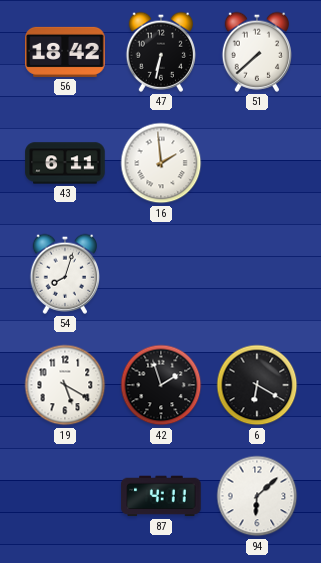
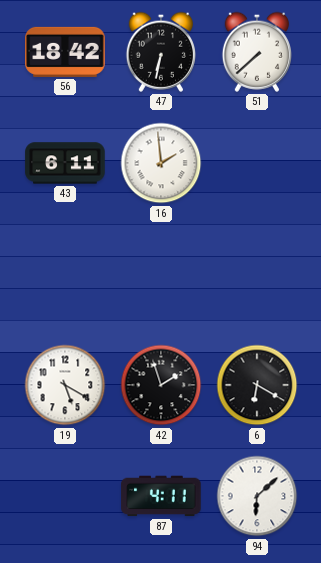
54: 8:03 -> none
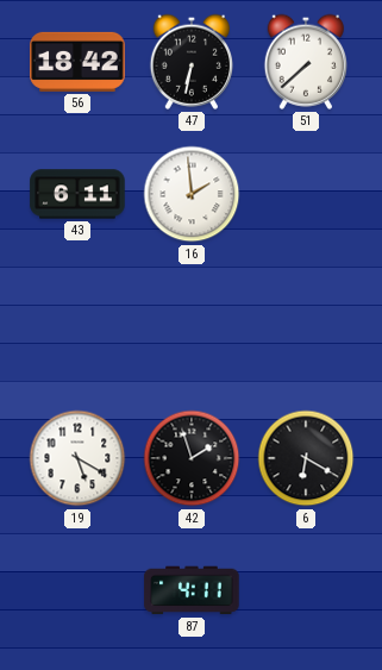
94: 6:08 -> none
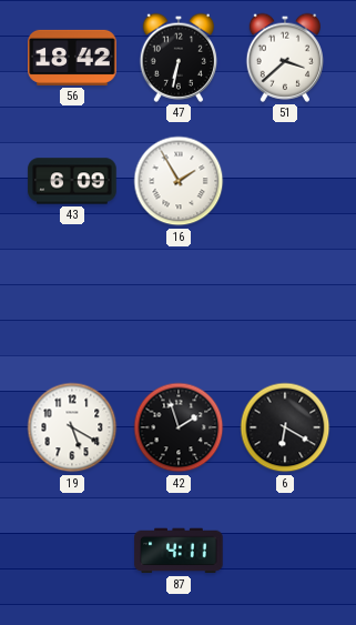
51: 7:38 -> 3:38
43: 6:11 -> 6:09
16: 1:59 -> 1:55
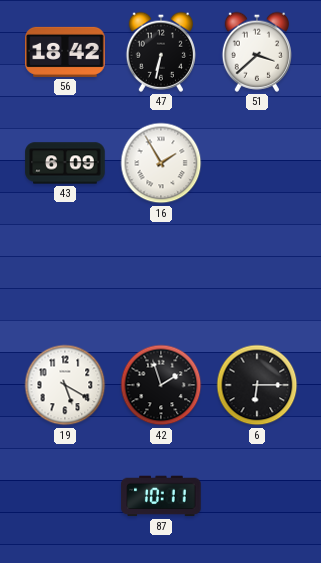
6: 6:20 -> 6:15
87: 4:11 -> 10:11
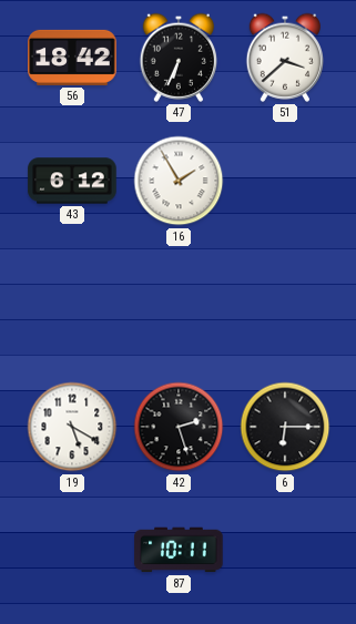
47: 6:32 -> 6:34
43: 6:09 -> 6:12
42: 1:57 -> 2:27
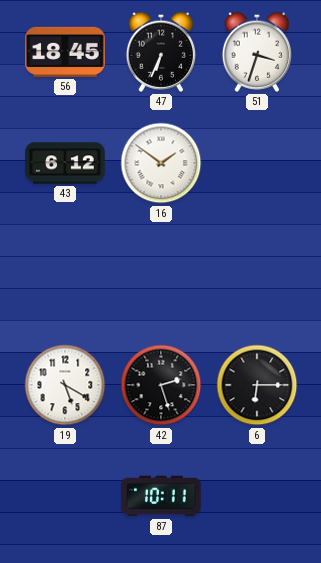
56: 18:42 -> 18:45
51: 3:38 -> 3:33
16: 1:55 -> 1:51
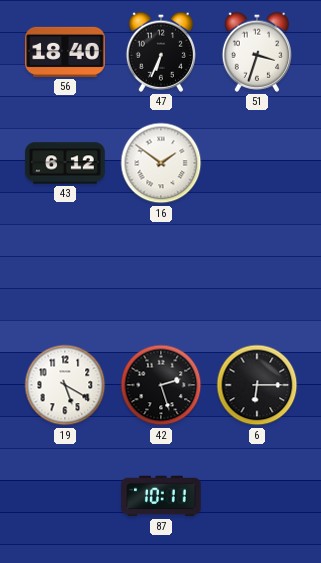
56: 18:45 -> 18:40
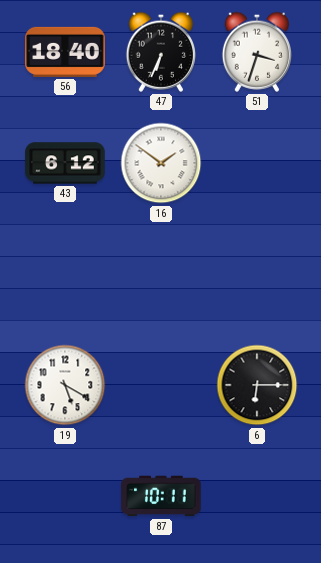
42: 2:27 -> none
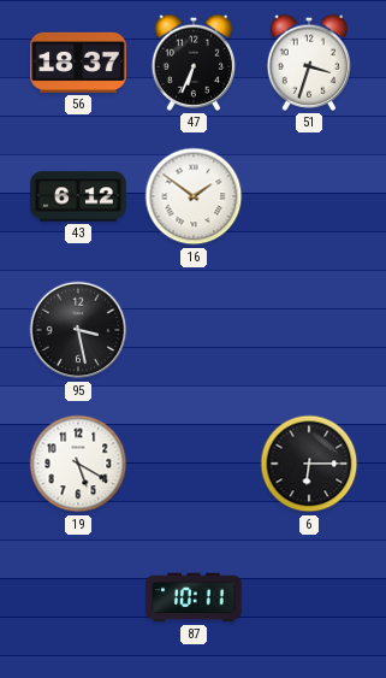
56: 18:40 -> 18:37
95: none -> 3:28
